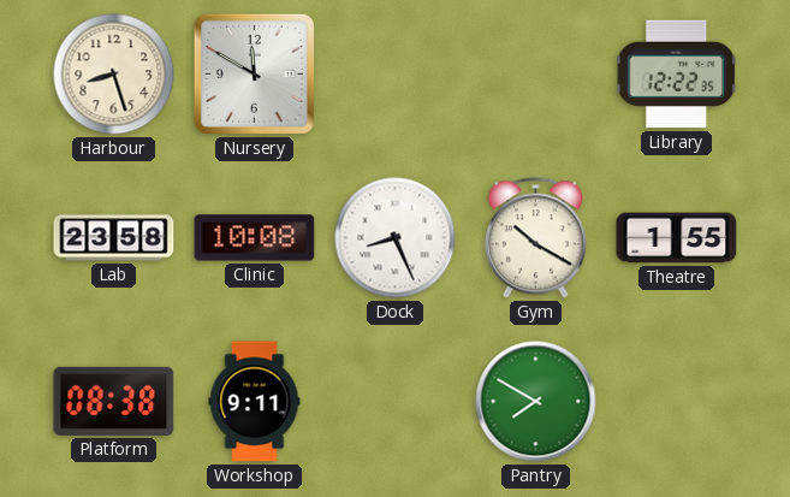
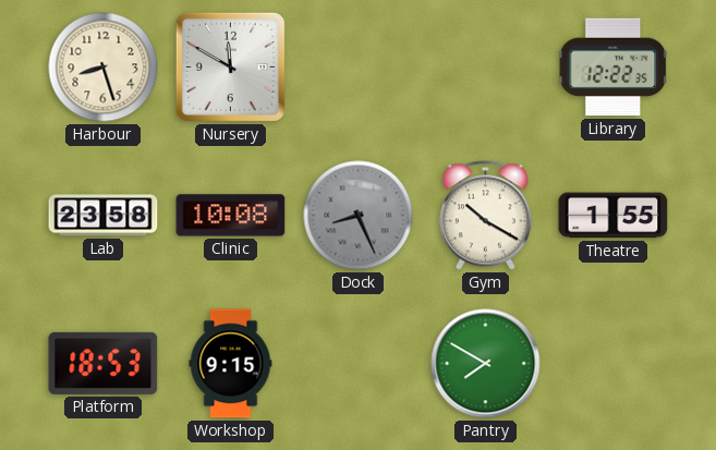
Dock dial: white -> grey
Platform: 08:38 -> 18:53
Workshop: 9:11 -> 9:15
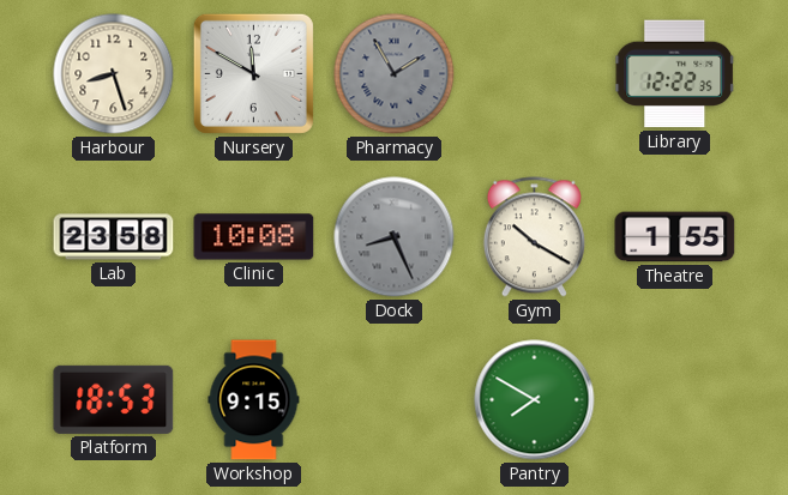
Pharmacy: none -> 1:55
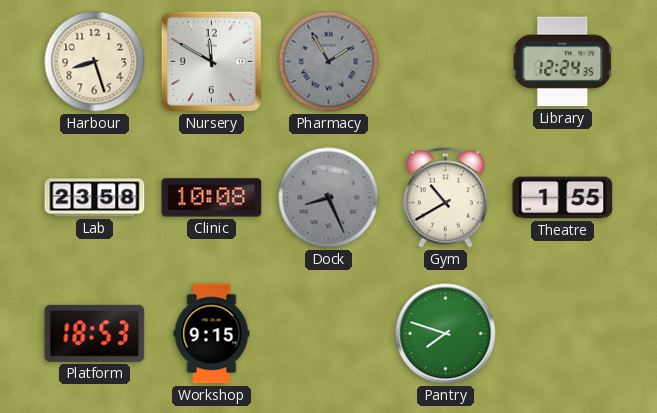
Library: 12:22 -> 12:24
Gym: 10:20 -> 10:40
Pantry: 7:50 -> 7:48
